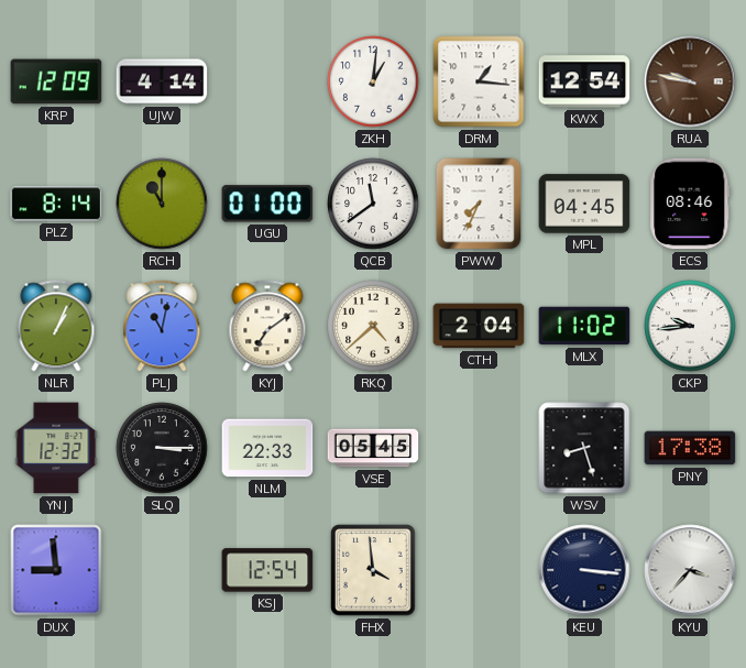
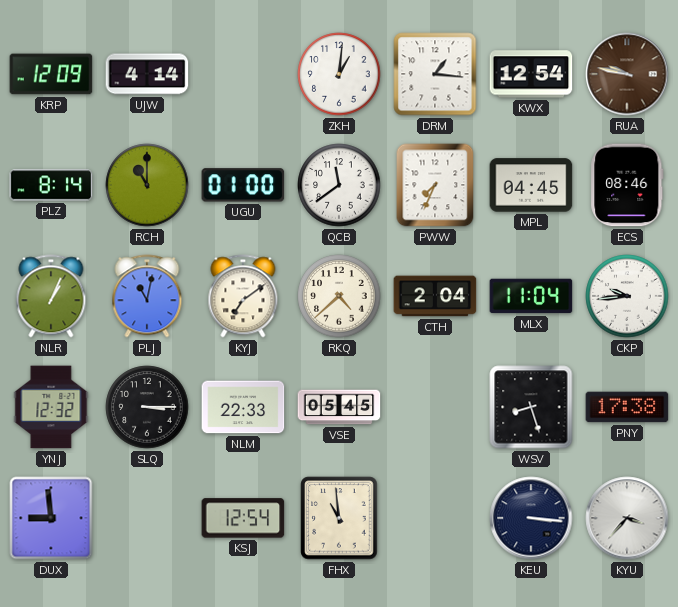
MLX: 11:02 -> 11:04
FHX: 3:59 -> 10:59
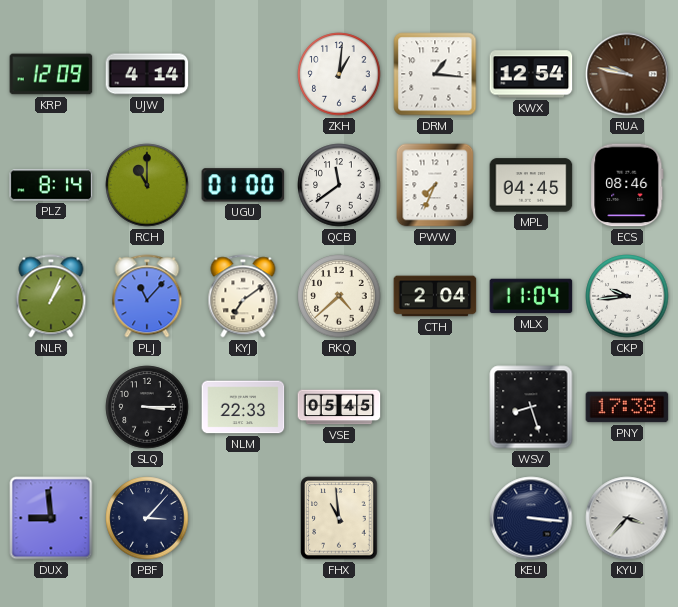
PLJ: 11:02 -> 11:07
YNJ: 12:32 -> none
PBF: none -> 3:07
KSJ: 12:54 -> none
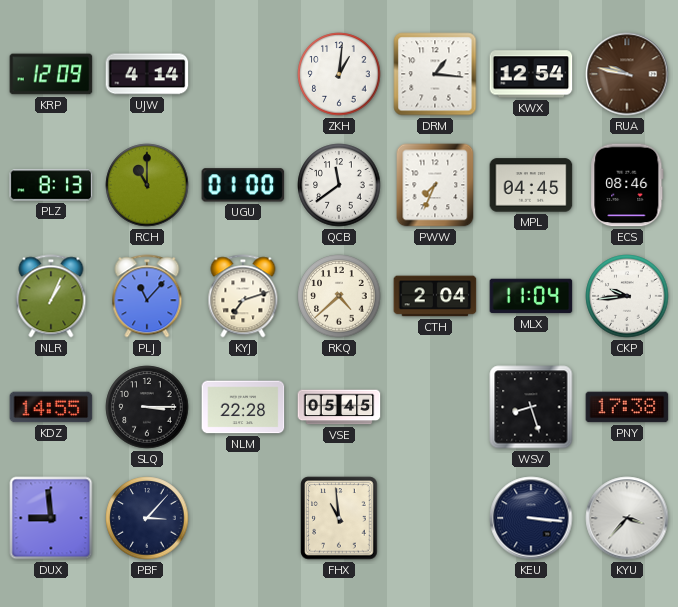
PLZ: 8:14 -> 8:13
KYJ: 7:09 -> 7:12
KDZ: none -> 14:55
NLM: 22:33 -> 22:28
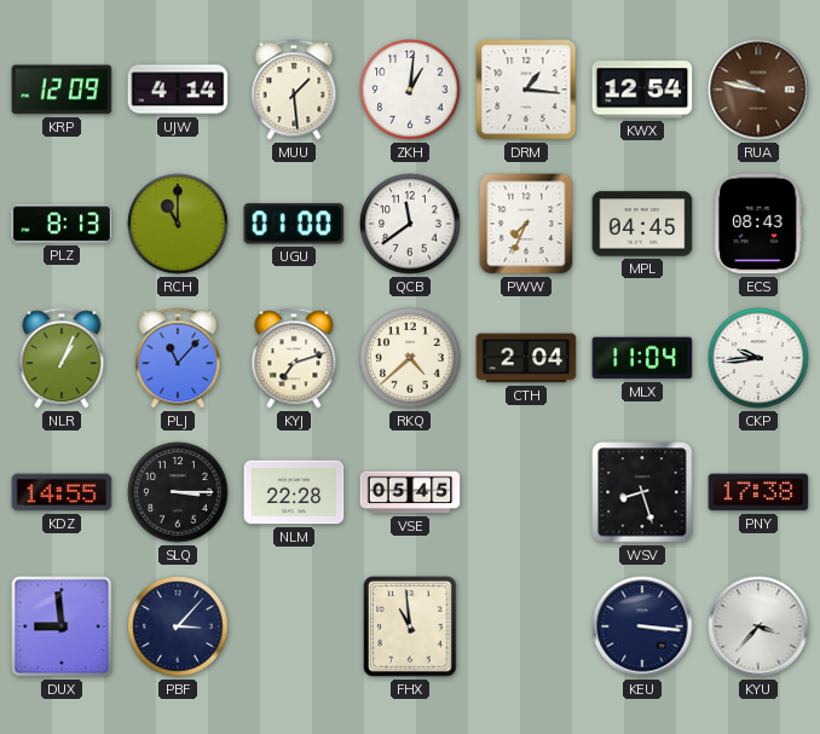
MUU: none -> 1:29
ECS: 08:46 -> 08:43
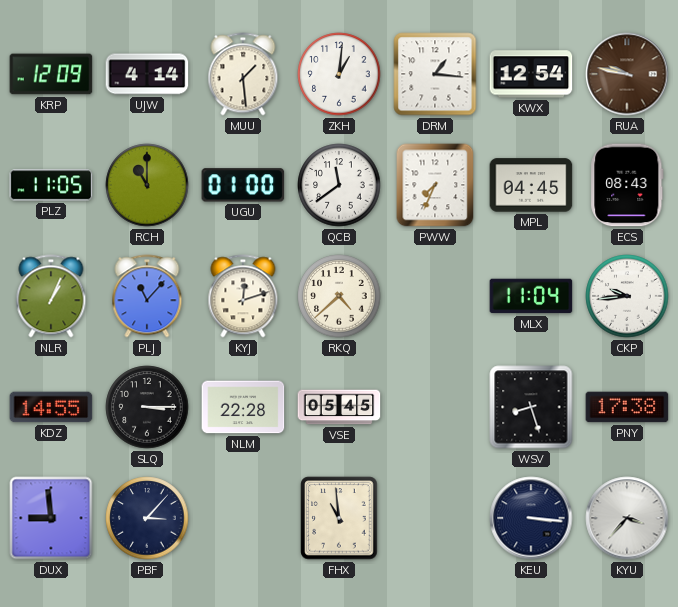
PLZ: 8:13 -> 11:05
KYJ: 7:12 -> 12:12
CTH: 2:04 -> none
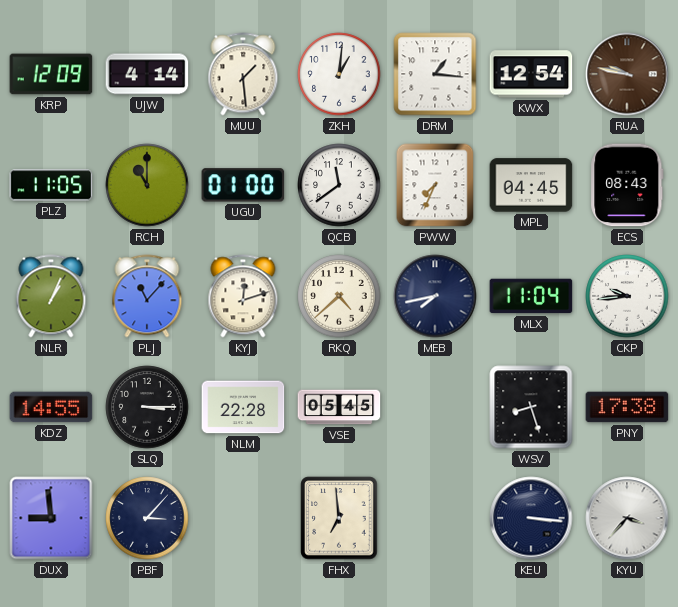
MEB: none -> 7:43
FHX: 10:59 -> 6:59
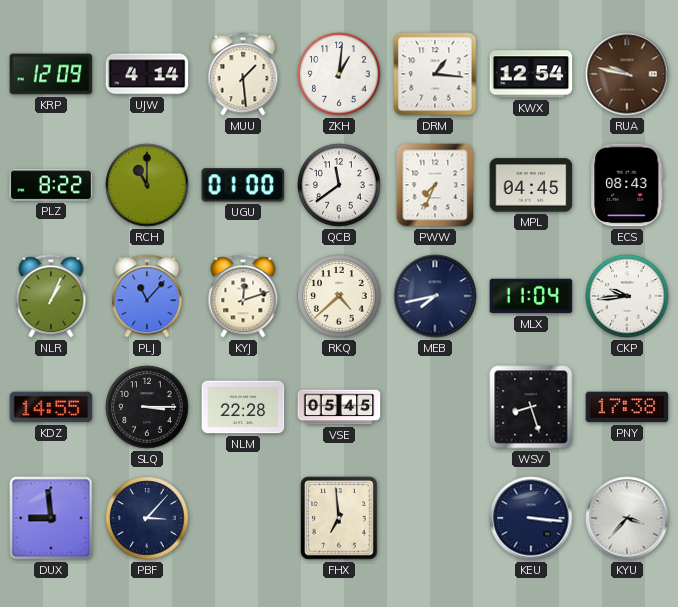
PLZ: 11:05 -> 8:22
